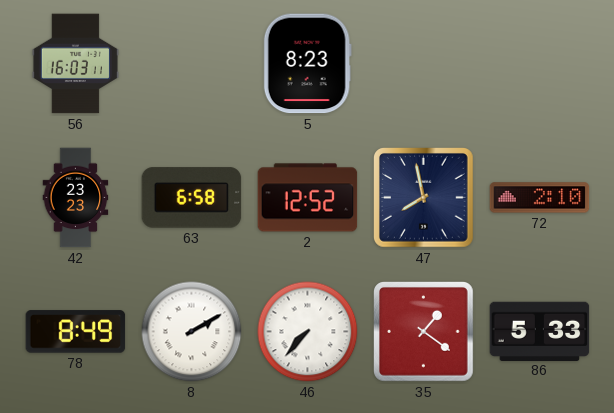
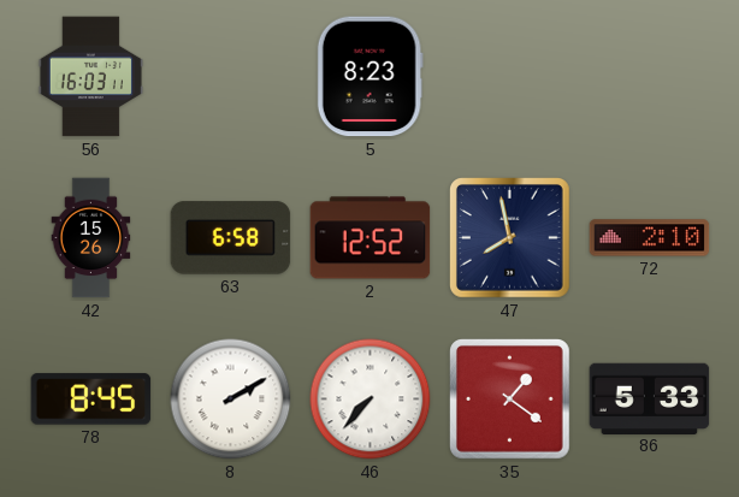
42: 23:23 -> 15:26
78: 8:49 -> 8:45
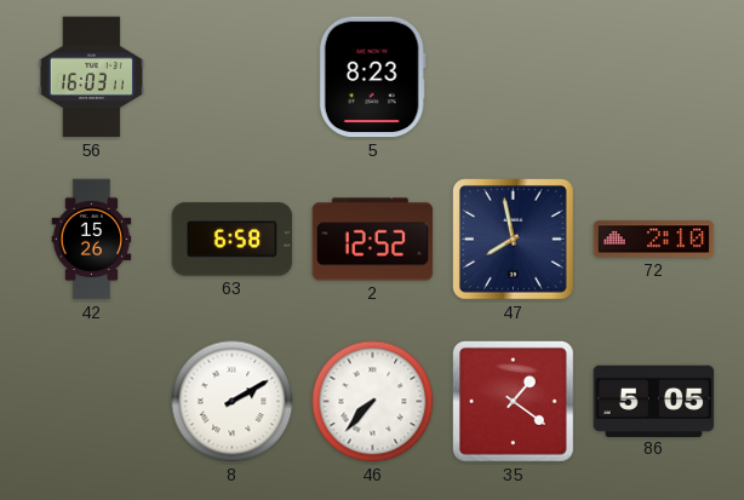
78: 8:45 -> none
86: 5:33 -> 5:05
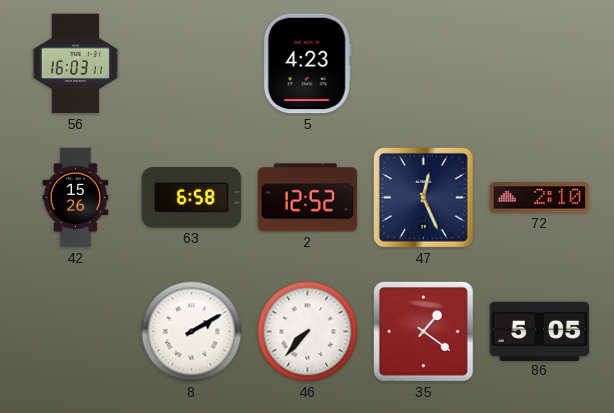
5: 8:23 -> 4:23
47: 7:58 -> 12:26
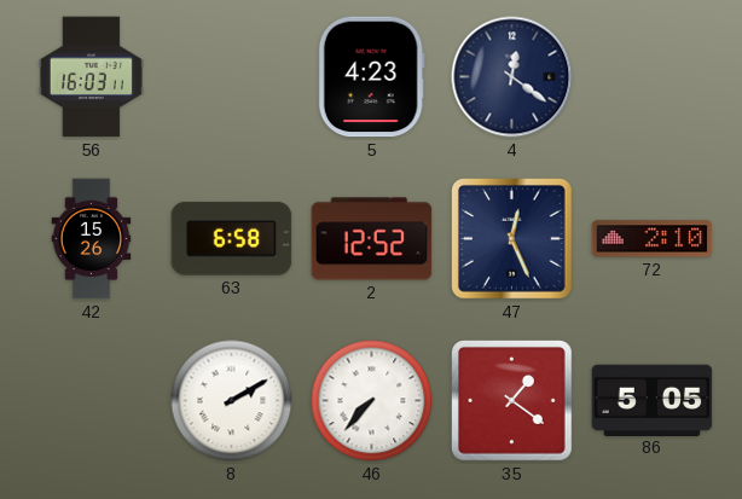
4: none -> 12:21
